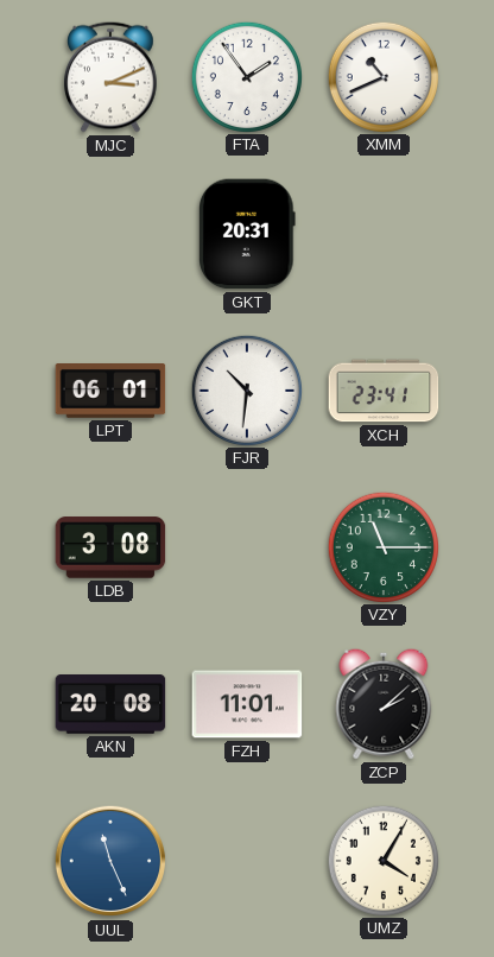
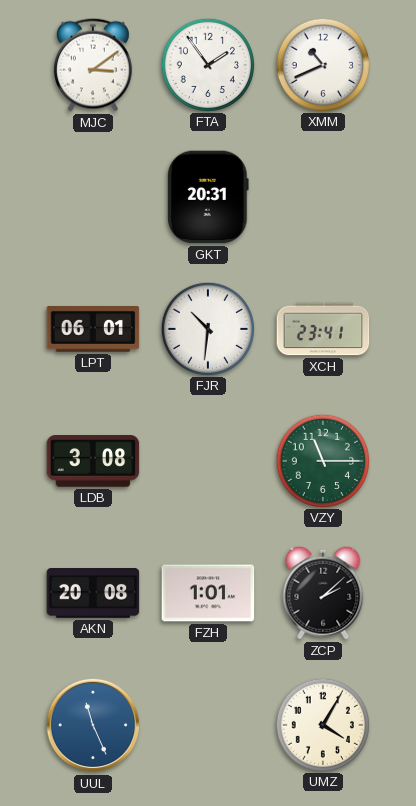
MJC: 3:11 -> 3:09
FZH: 11:01 -> 1:01
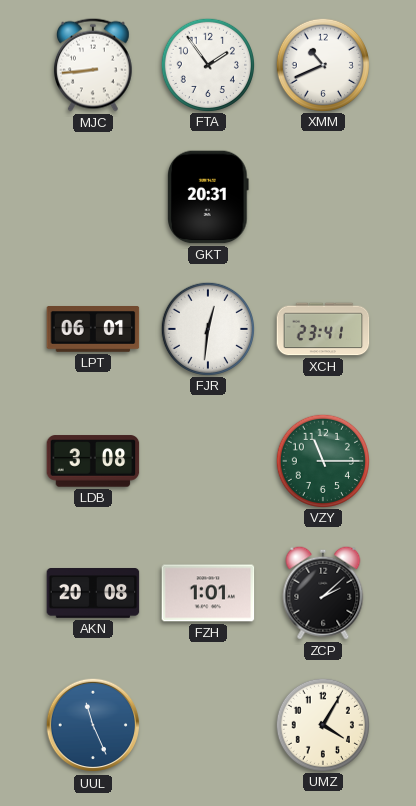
MJC: 3:09 -> 8:44
FJR: 10:31 -> 12:31
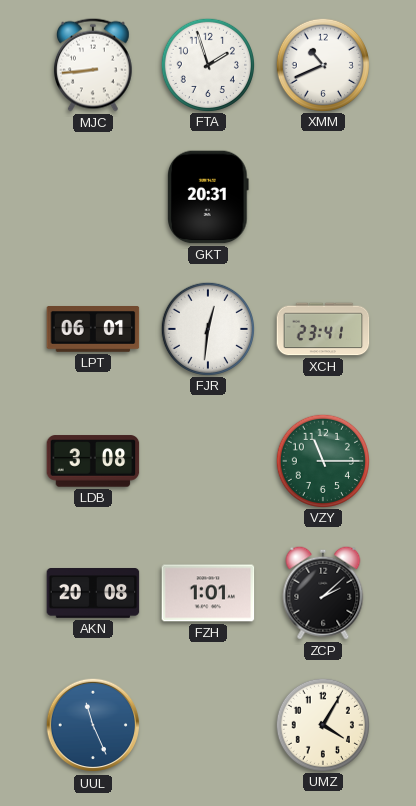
FTA: 1:54 -> 1:57
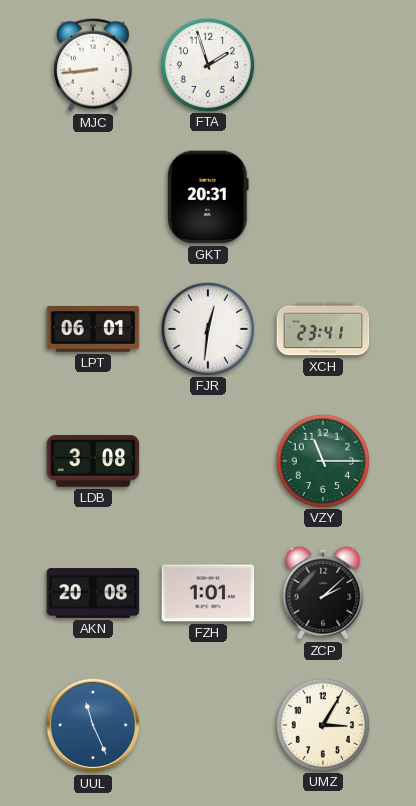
XMM: 10:41 -> none
UMZ: 4:05 -> 3:05
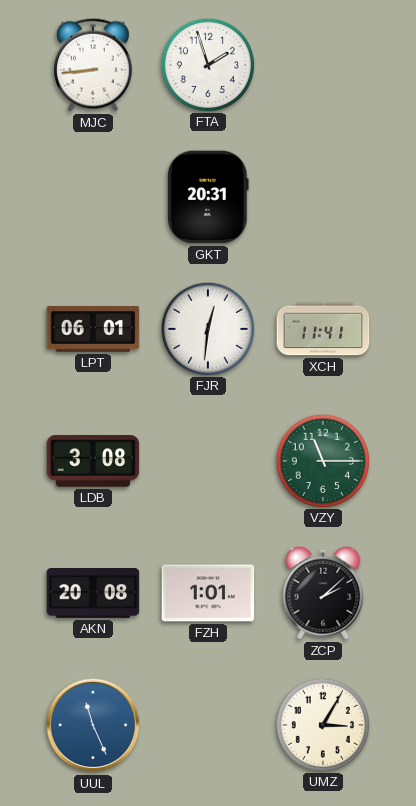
XCH: 23:41 -> 11:41
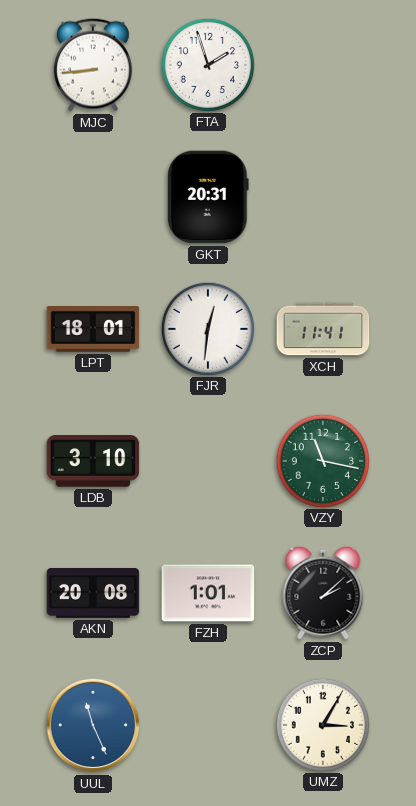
LPT: 06:01 -> 18:01
LDB: 3:08 -> 3:10
VZY: 11:15 -> 11:17
